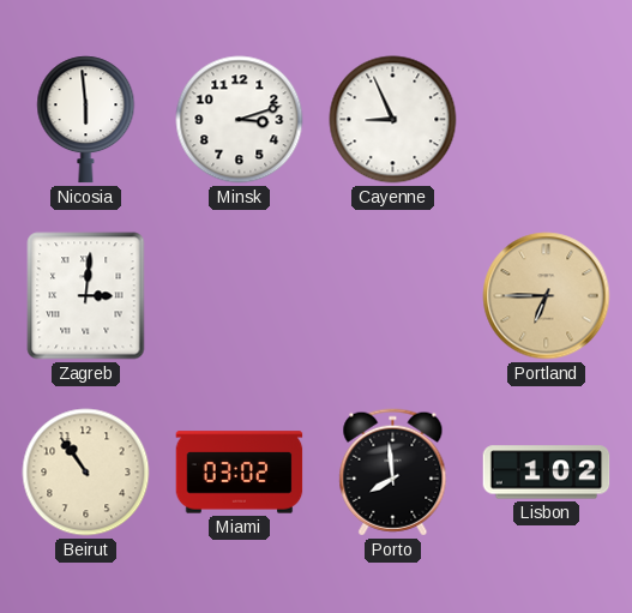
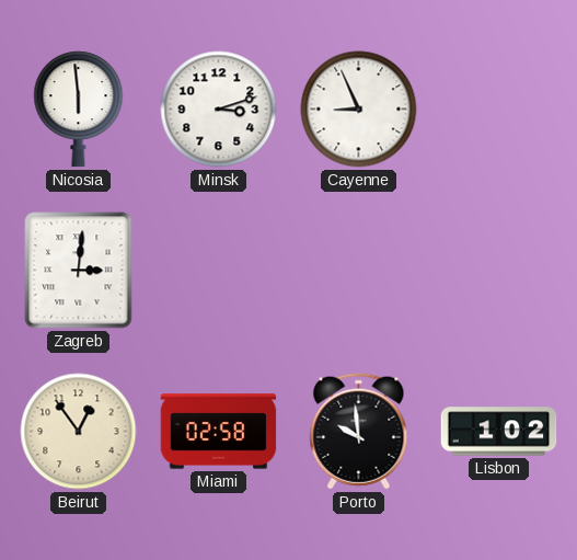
Portland: 6:45 -> none
Beirut: 10:54 -> 12:54
Miami: 03:02 -> 02:58
Porto: 7:59 -> 9:59
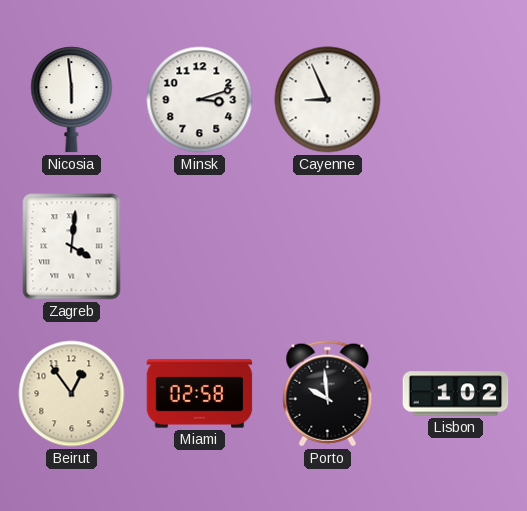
Zagreb: 3:01 -> 4:01
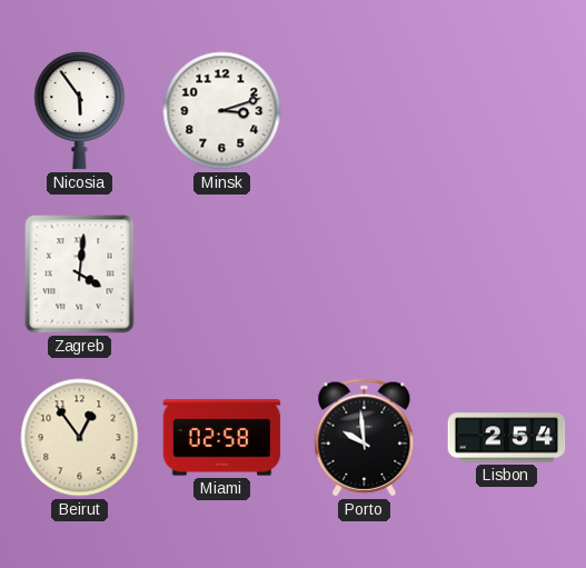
Nicosia: 5:59 -> 5:54
Cayenne: 8:56 -> none
Lisbon: 1:02 -> 2:54
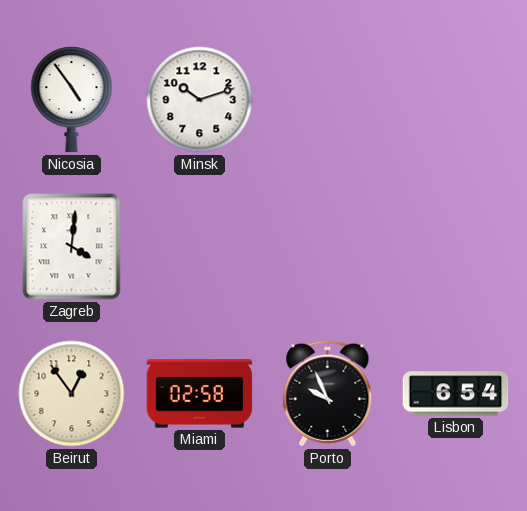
Nicosia: 5:54 -> 4:54
Minsk: 3:12 -> 10:12
Porto: 9:59 -> 9:56
Lisbon: 2:54 -> 6:54
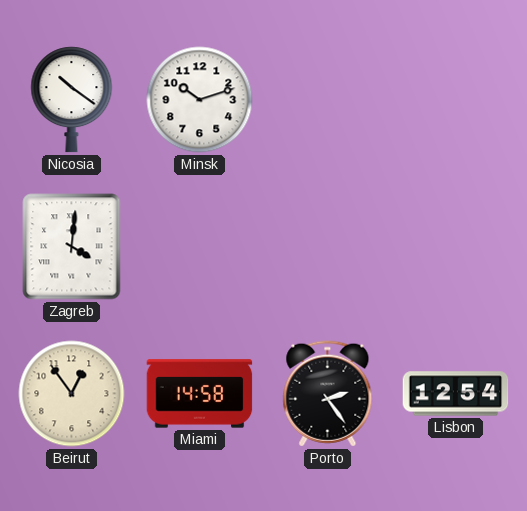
Nicosia: 4:54 -> 10:21
Miami: 02:58 -> 14:58
Porto: 9:56 -> 2:24
Lisbon: 6:54 -> 12:54
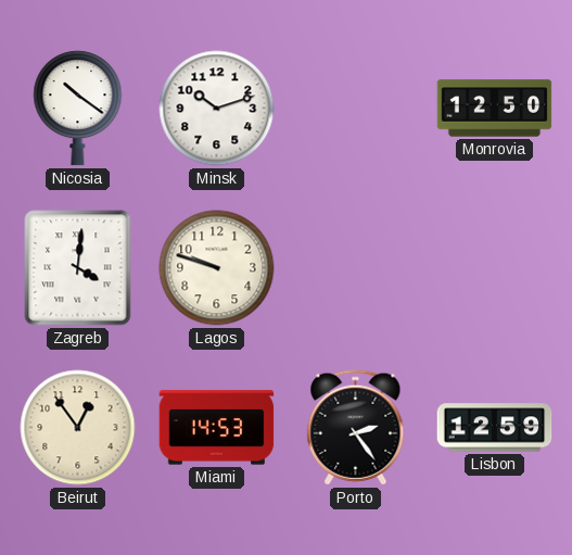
Monrovia: none -> 12:50
Lagos: none -> 9:48
Miami: 14:58 -> 14:53
Lisbon: 12:54 -> 12:59
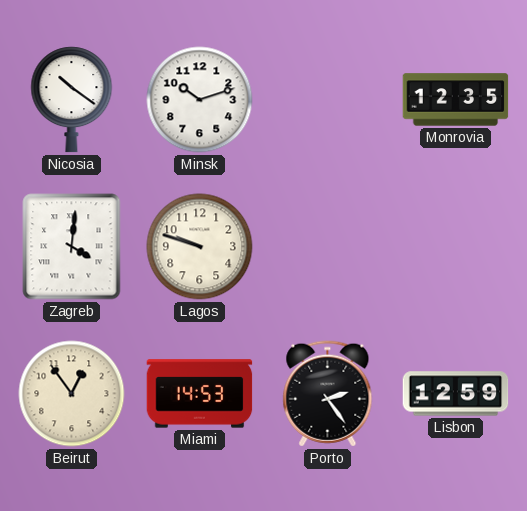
Monrovia: 12:50 -> 12:35
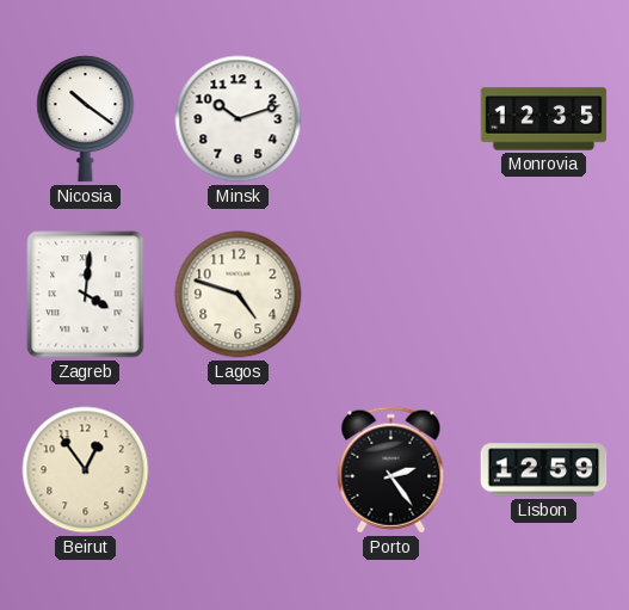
Lagos: 9:48 -> 4:48
Miami: 14:53 -> none
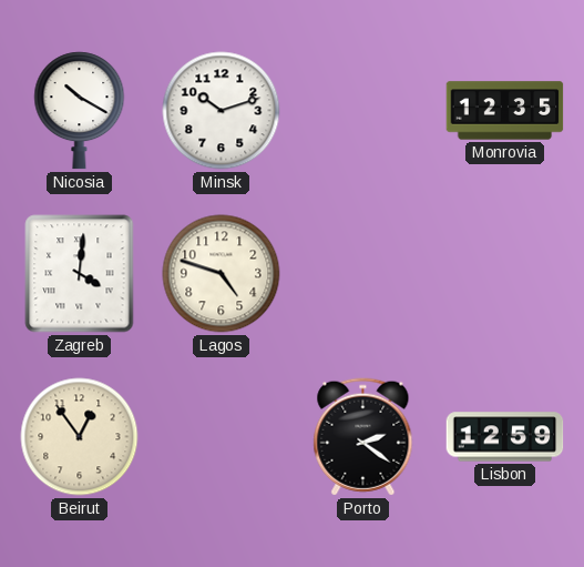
Nicosia: 10:21 -> 10:20
Porto: 2:24 -> 2:21
